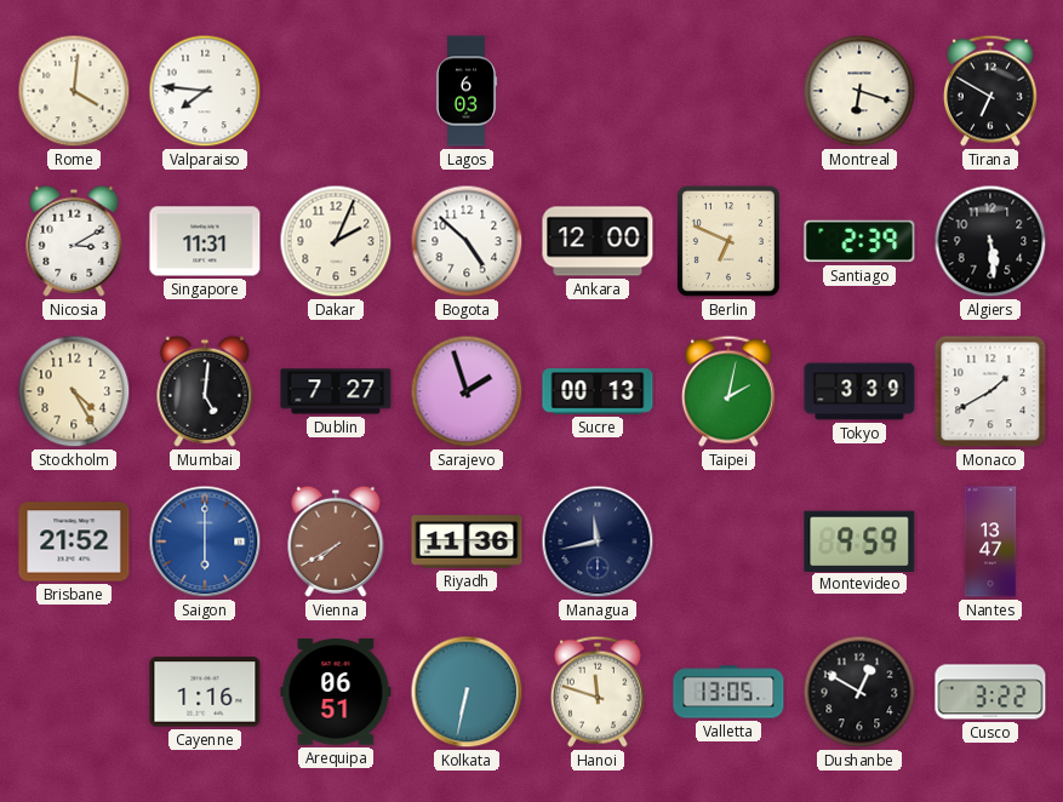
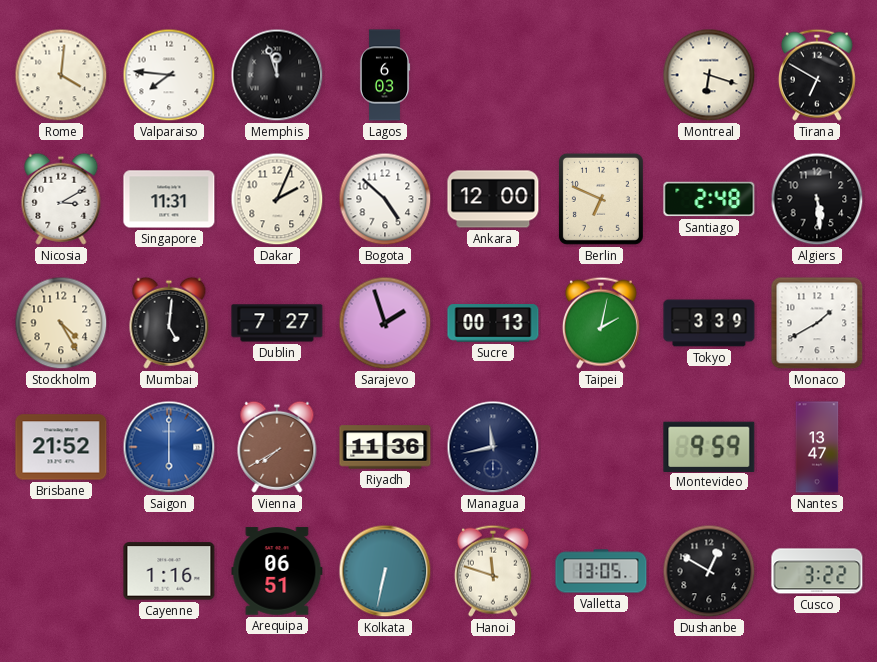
Memphis: none -> 11:57
Santiago: 2:39 -> 2:48
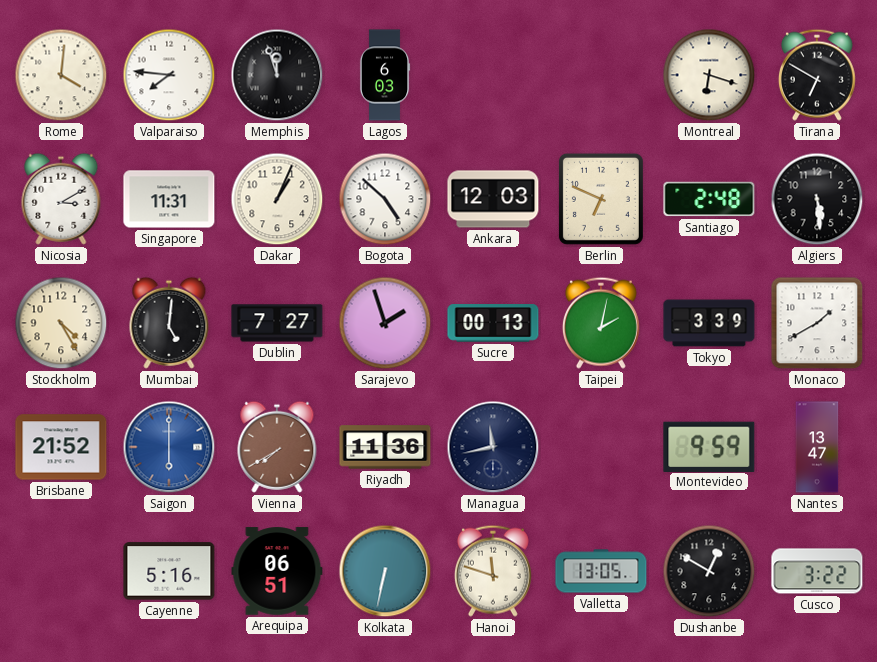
Dakar: 2:04 -> 1:04
Ankara: 12:00 -> 12:03
Cayenne: 1:16 -> 5:16
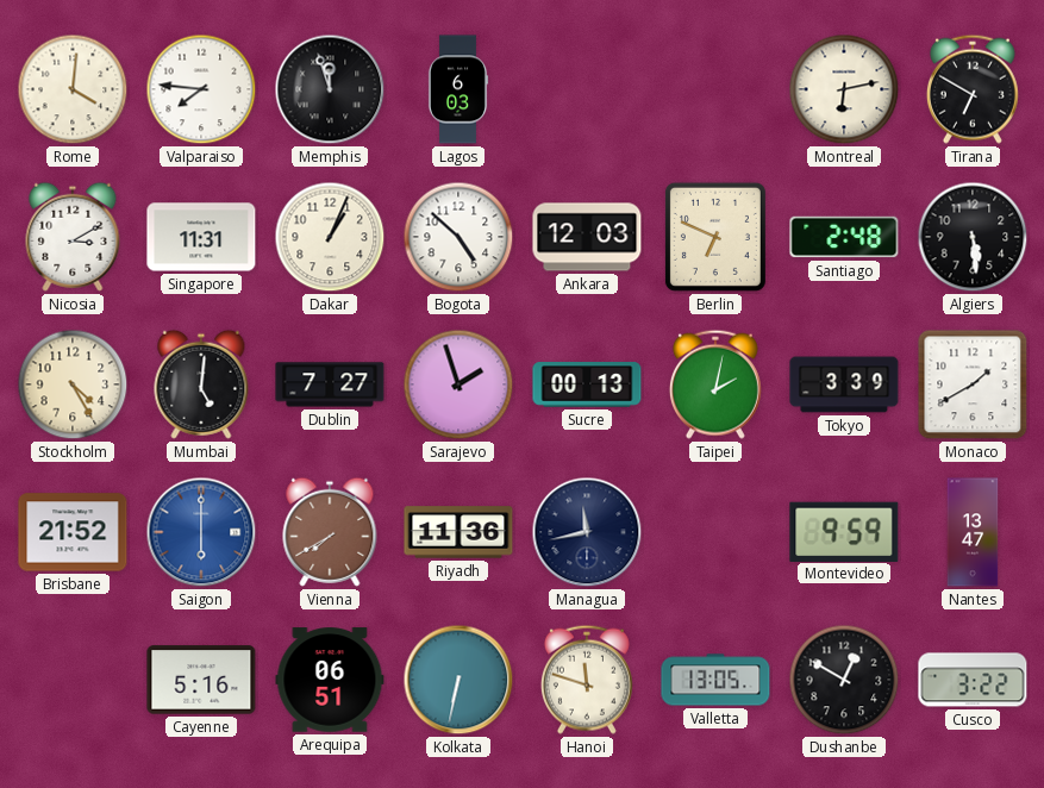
Montreal: 6:18 -> 6:13
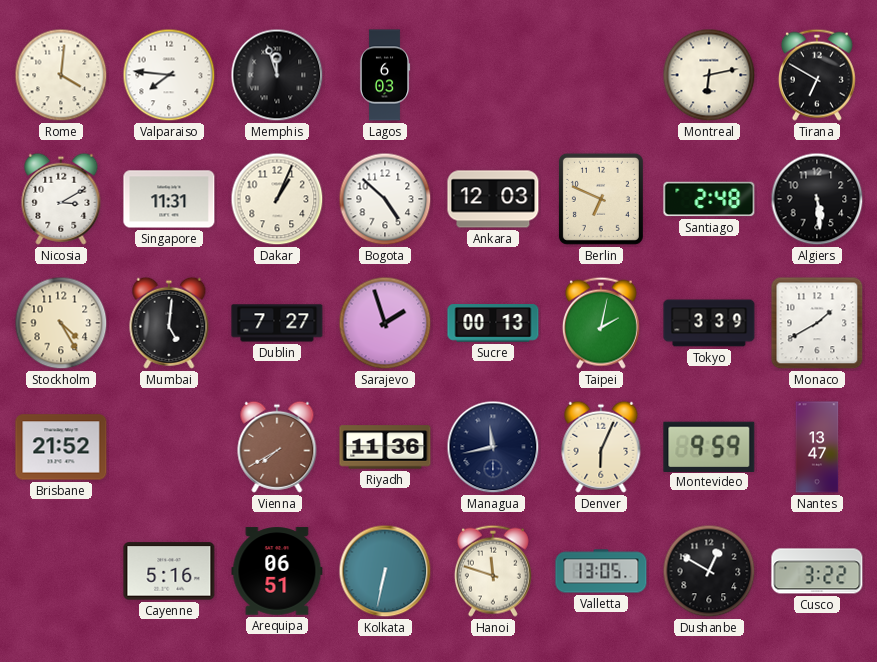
Saigon: 6:00 -> none
Denver: none -> 6:04
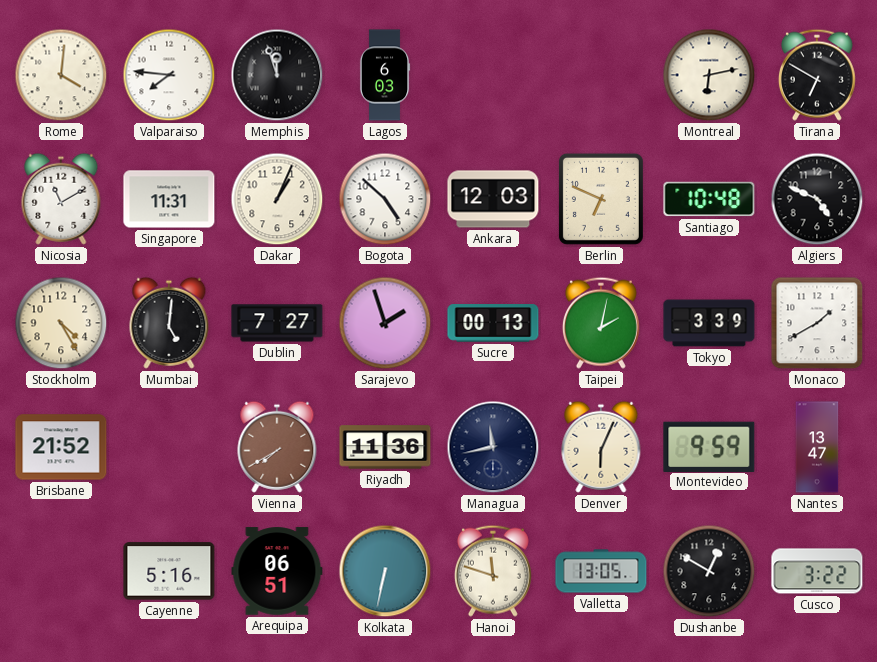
Nicosia: 3:10 -> 11:10
Santiago: 2:48 -> 10:48
Algiers: 5:29 -> 4:49
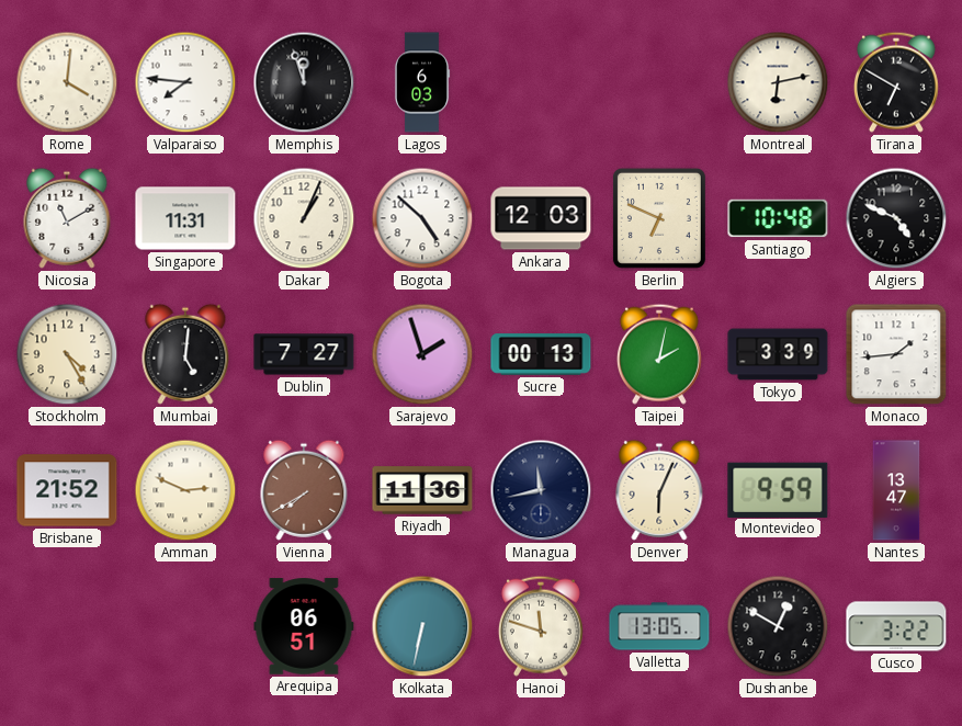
Monaco: 1:40 -> 1:44
Amman: none -> 2:49
Cayenne: 5:16 -> none
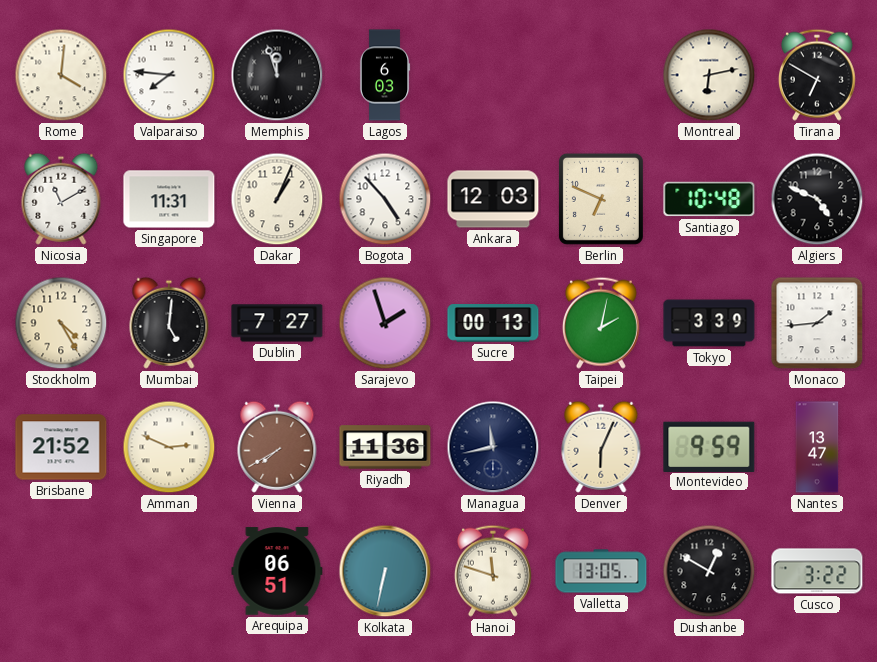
Bogota: 4:52 -> 4:53
